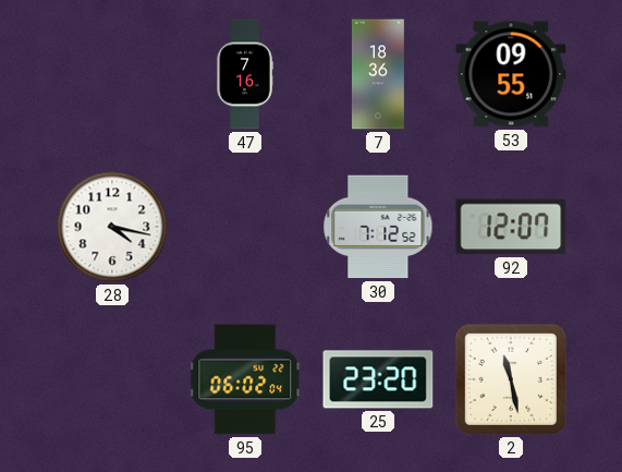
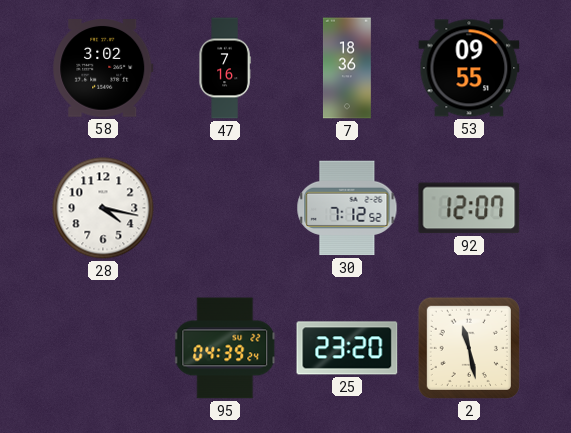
58: none -> 3:02
95: 06:02 -> 04:39
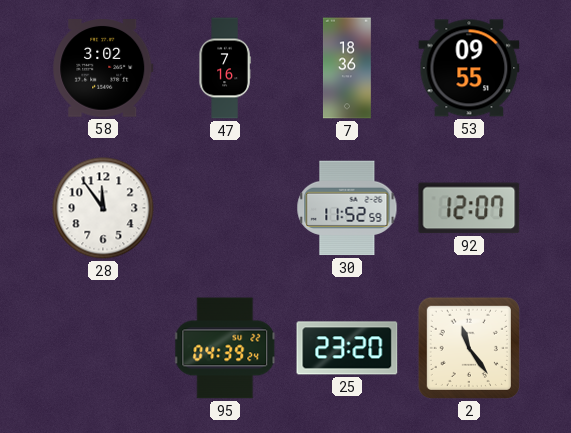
28: 4:17 -> 11:54
30: 7:12 -> 11:52
2: 11:28 -> 11:24
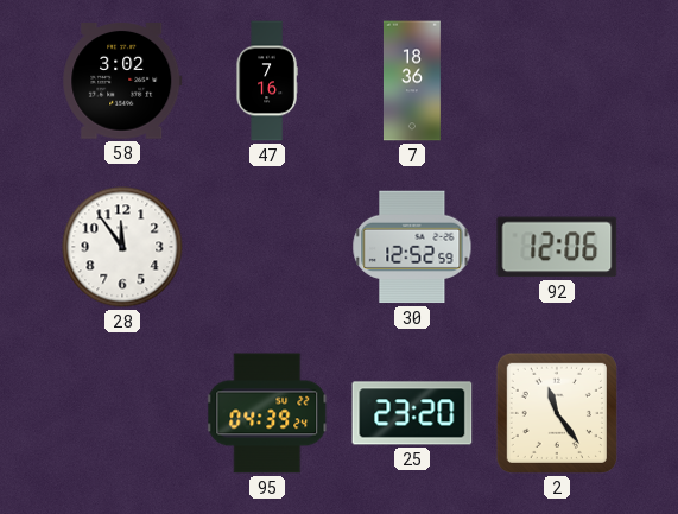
53: 09:55 -> none
30: 11:52 -> 12:52
92: 12:07 -> 12:06
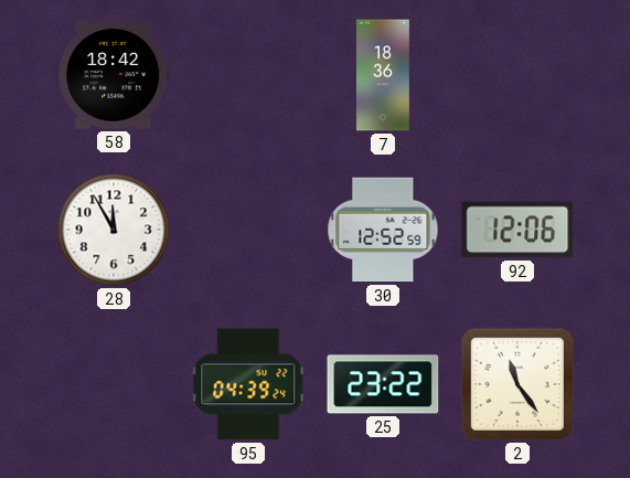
58: 3:02 -> 18:42
47: 7:16 -> none
28: 11:54 -> 11:55
25: 23:20 -> 23:22
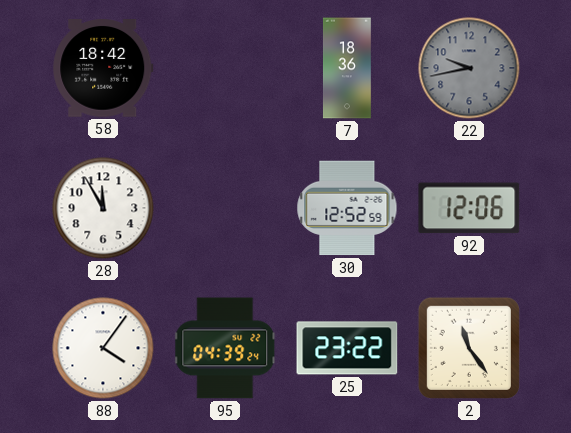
22: none -> 9:43
88: none -> 4:06
